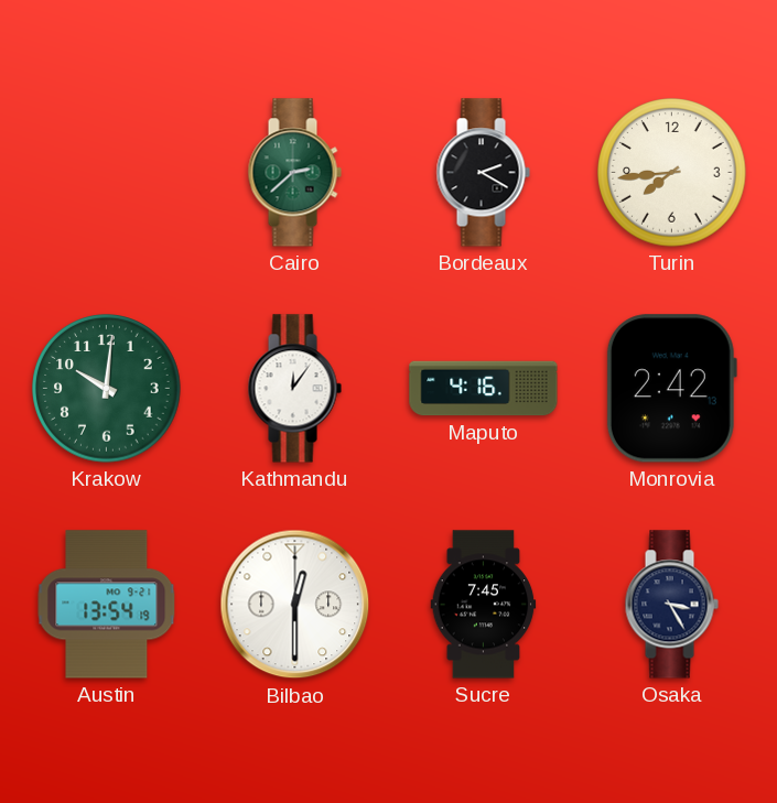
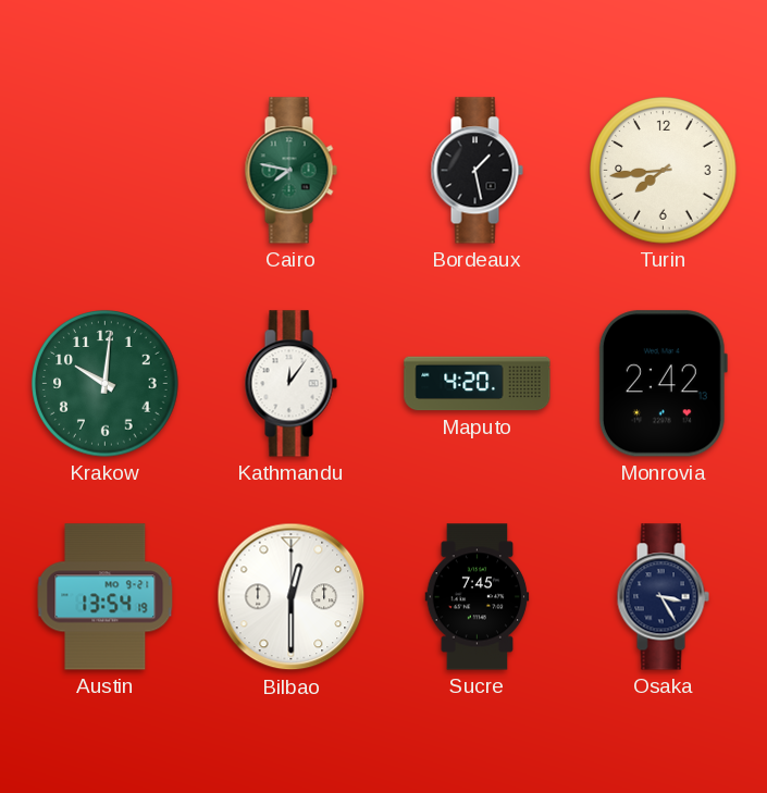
Cairo: 2:38 -> 7:47
Bordeaux: 2:20 -> 1:28
Maputo: 4:16 -> 4:20
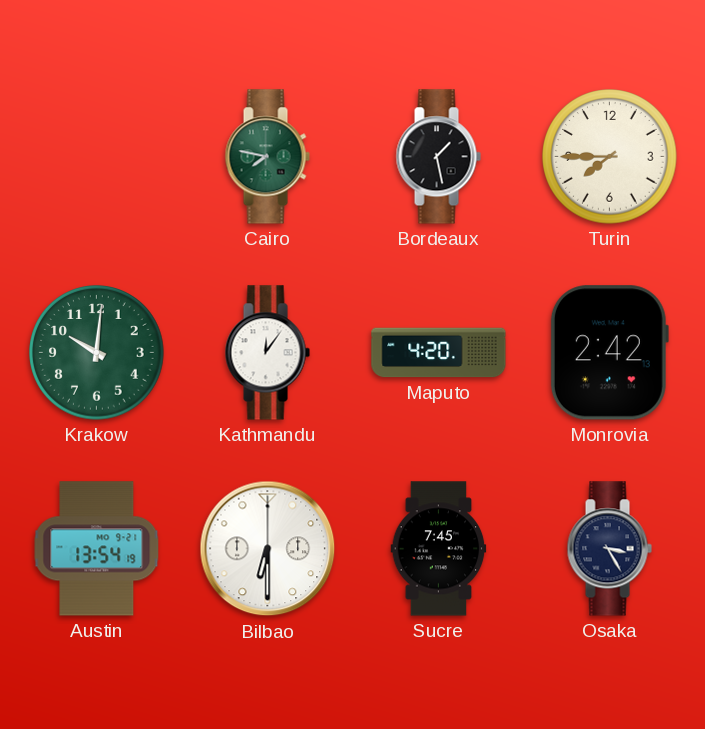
Turin: 7:44 -> 7:45
Bilbao: 12:30 -> 6:30
